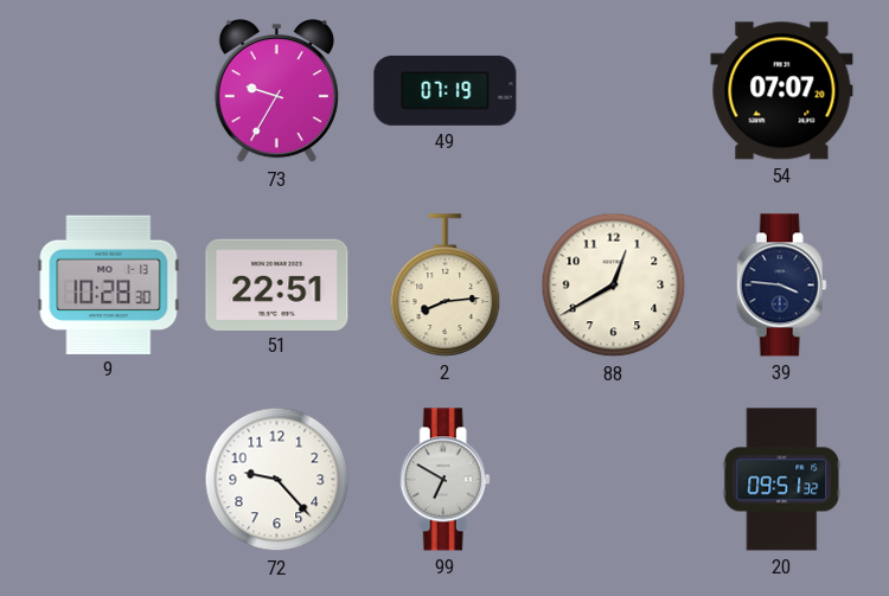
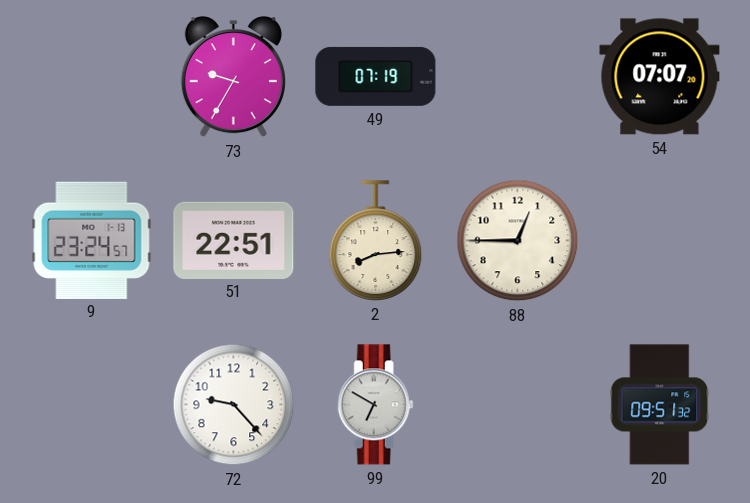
9: 10:28 -> 23:24
88: 12:40 -> 12:45
39: 3:46 -> none
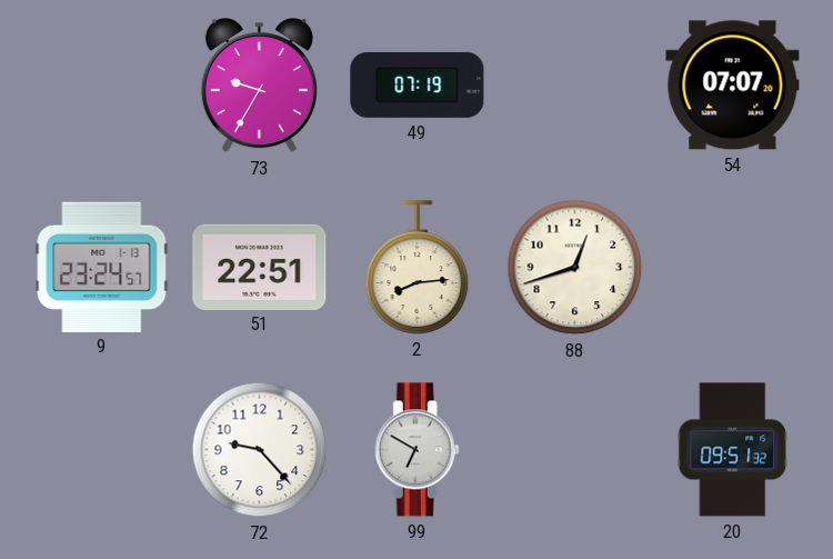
88: 12:45 -> 12:42
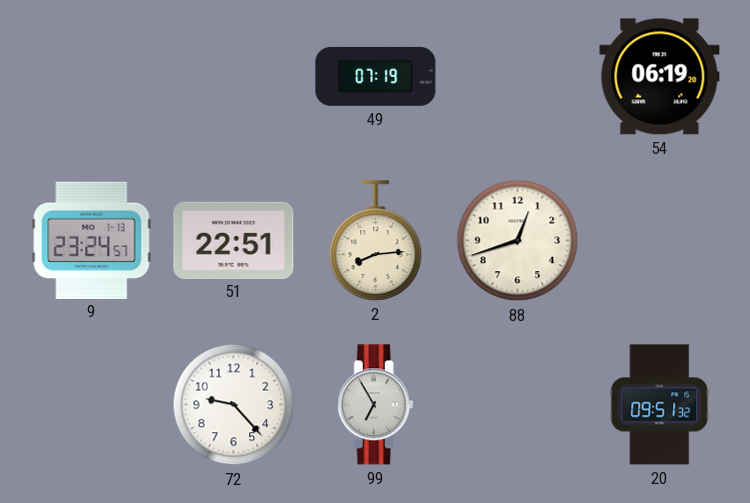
73: 9:35 -> none
54: 07:07 -> 06:19
99: 6:50 -> 6:55
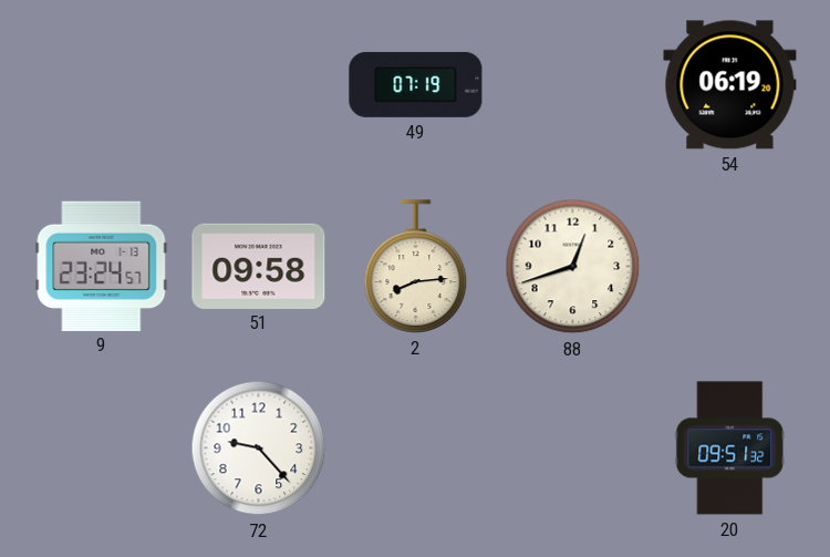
51: 22:51 -> 09:58
99: 6:55 -> none
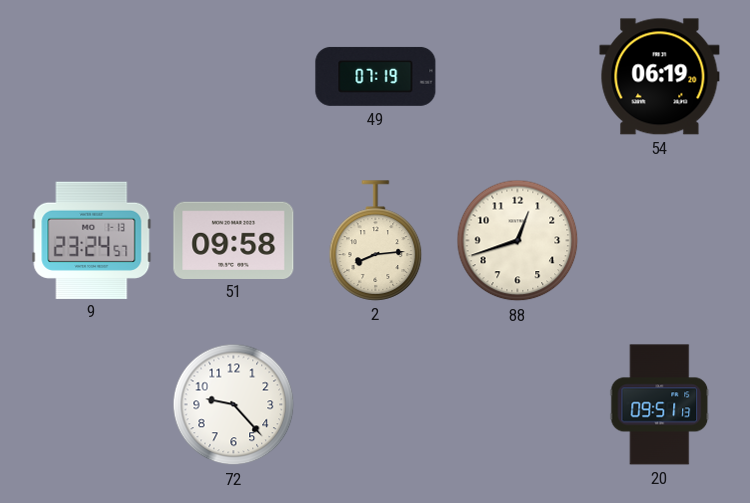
20: 09:51:32 -> 09:51:13
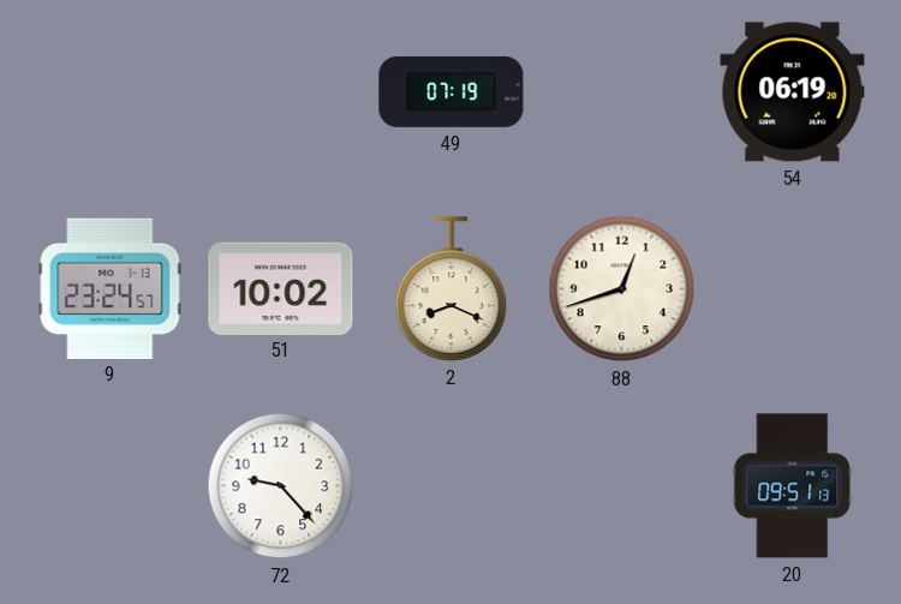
51: 09:58 -> 10:02
2: 8:14 -> 8:19
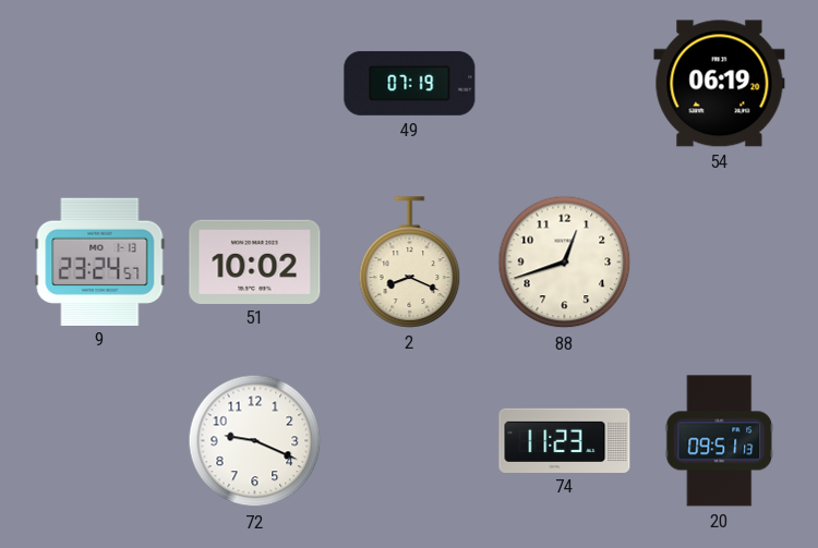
72: 9:23 -> 9:19
74: none -> 11:23
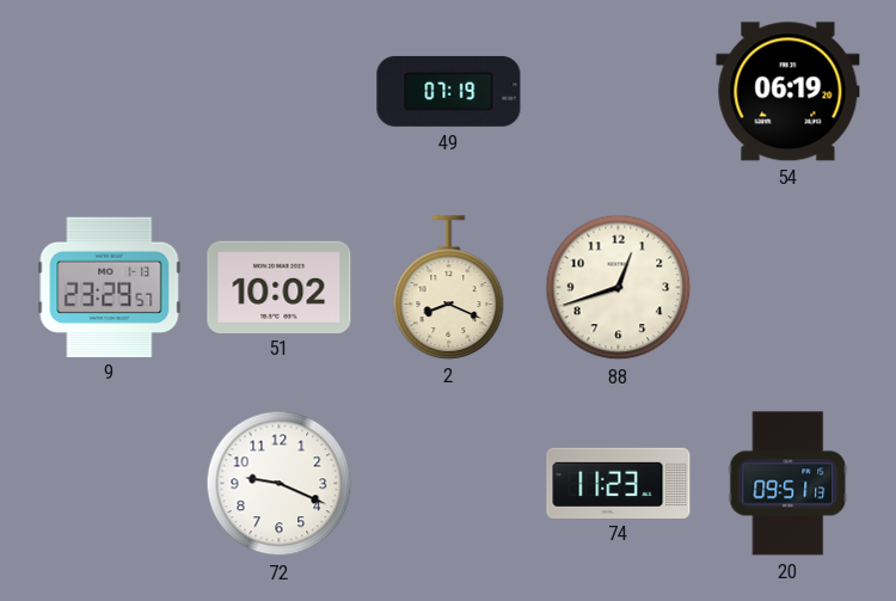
9: 23:24 -> 23:29
